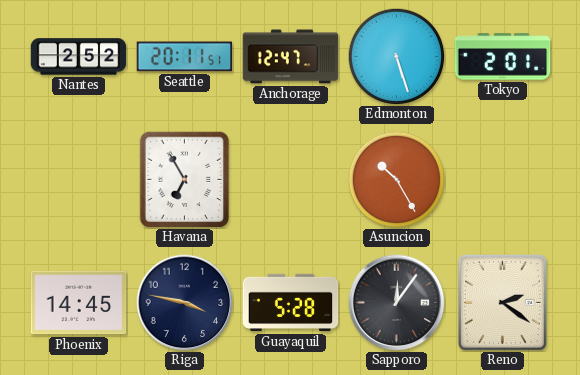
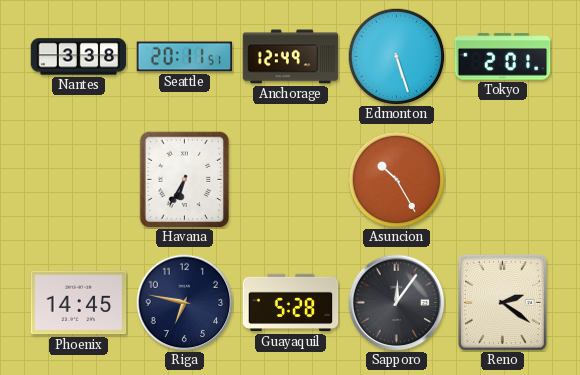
Nantes: 2:52 -> 3:38
Anchorage: 12:47 -> 12:49
Havana: 6:55 -> 6:35
Riga: 3:47 -> 6:47
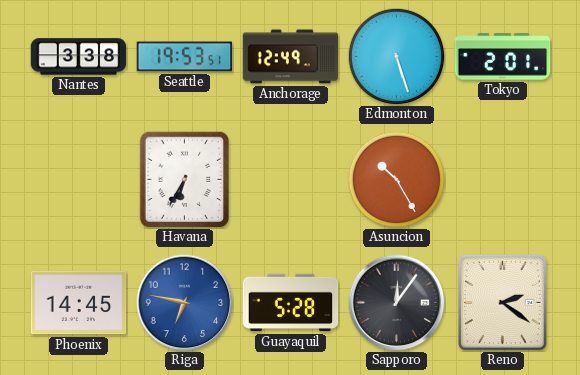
Seattle: 20:11 -> 19:53
Riga dial: navy -> blue
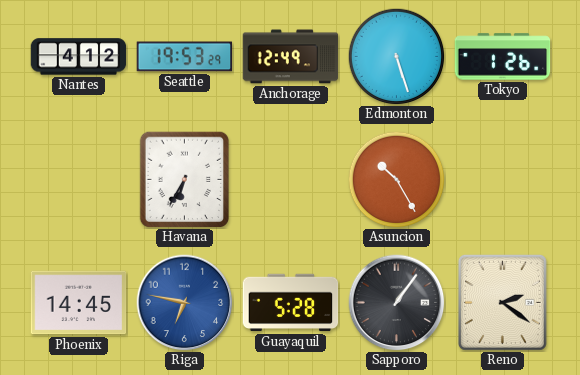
Nantes: 3:38 -> 4:12
Seattle: 19:53:51 -> 19:53:29
Tokyo: 2:01 -> 1:26
Sapporo: 12:06 -> 1:06
